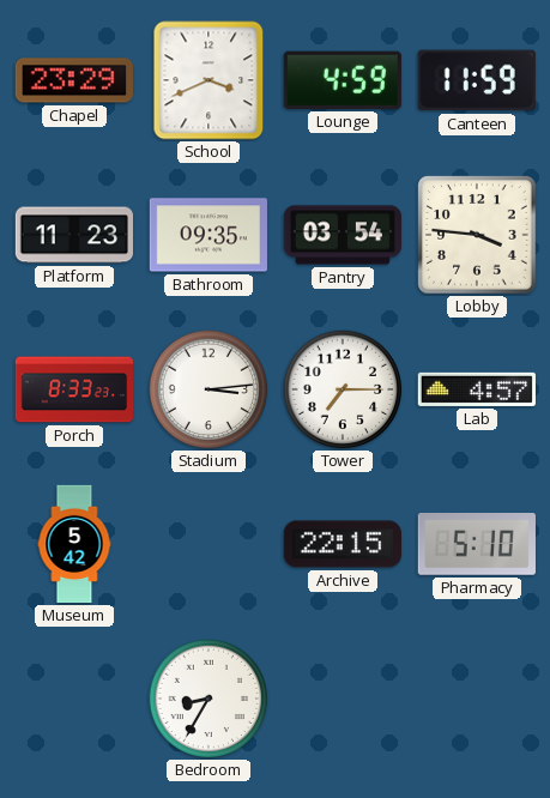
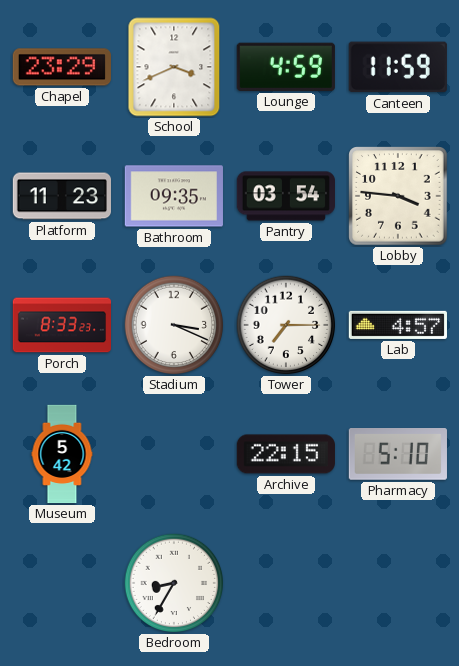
Stadium: 3:14 -> 3:19
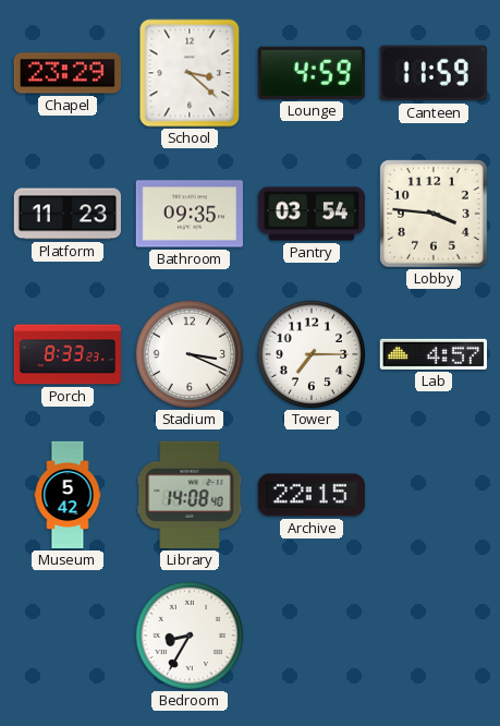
School: 3:41 -> 3:22
Library: none -> 14:08
Pharmacy: 5:10 -> none
